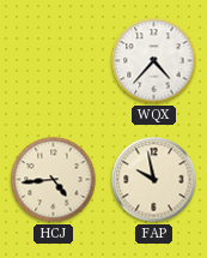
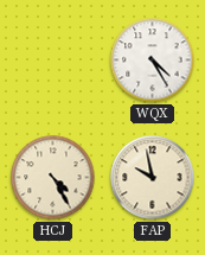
WQX: 4:37 -> 4:25
HCJ: 4:44 -> 4:25
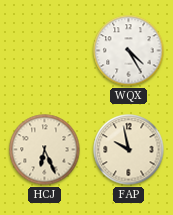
HCJ: 4:25 -> 6:26
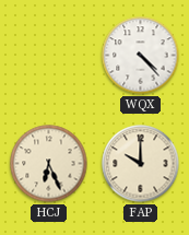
WQX: 4:25 -> 4:23
FAP: 9:58 -> 10:00
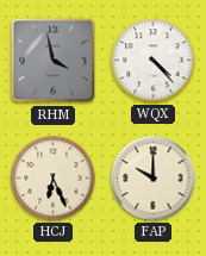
RHM: none -> 3:58
